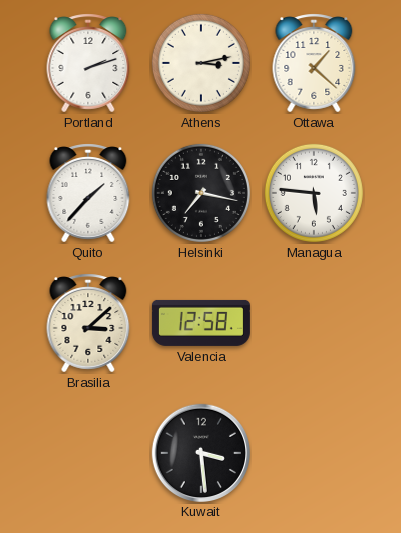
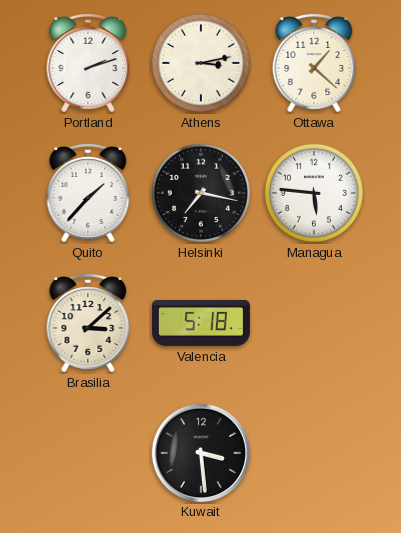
Valencia: 12:58 -> 5:18
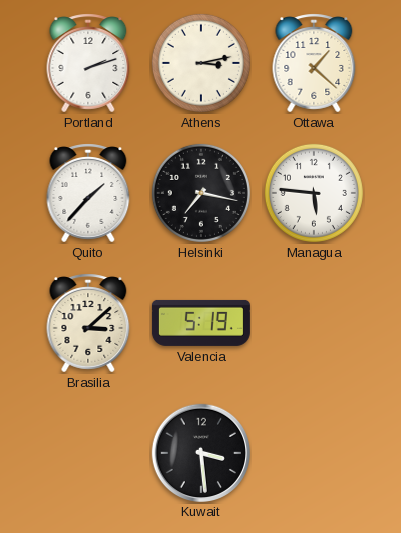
Valencia: 5:18 -> 5:19
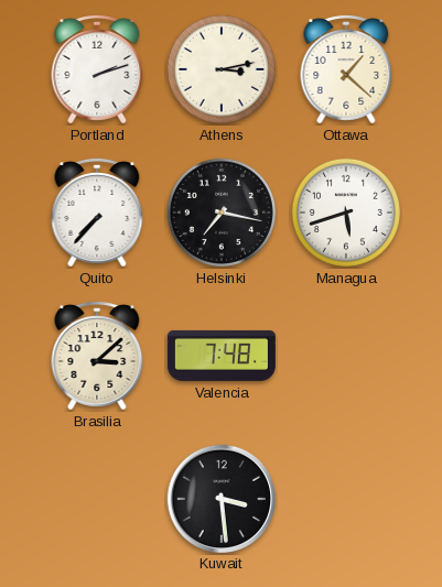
Quito: 1:37 -> 7:37
Managua: 5:46 -> 5:42
Valencia: 5:19 -> 7:48
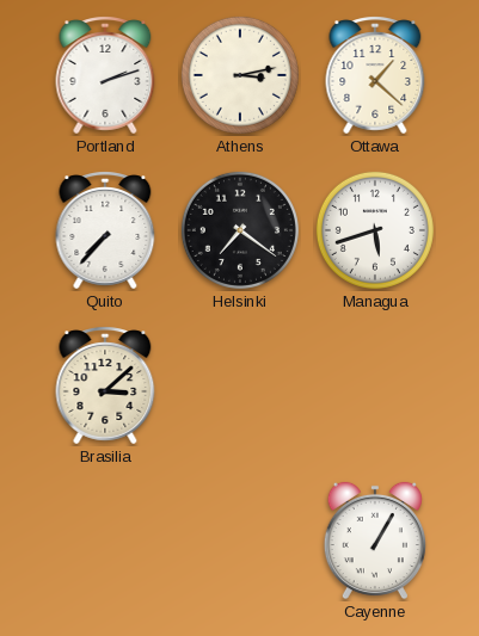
Helsinki: 7:17 -> 7:21
Valencia: 7:48 -> none
Kuwait: 3:29 -> none
Cayenne: none -> 1:05
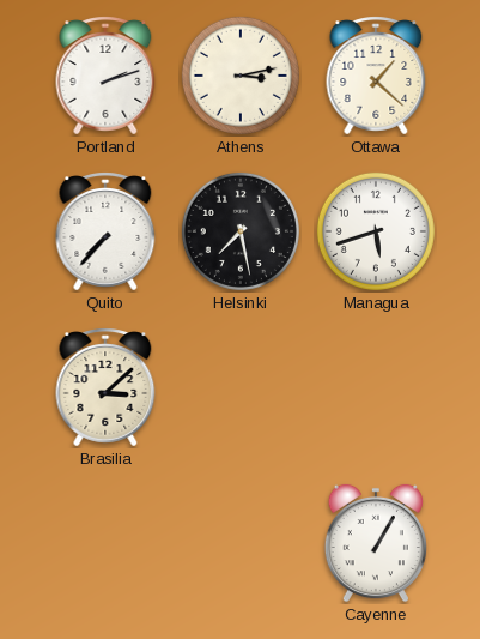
Helsinki: 7:21 -> 7:28
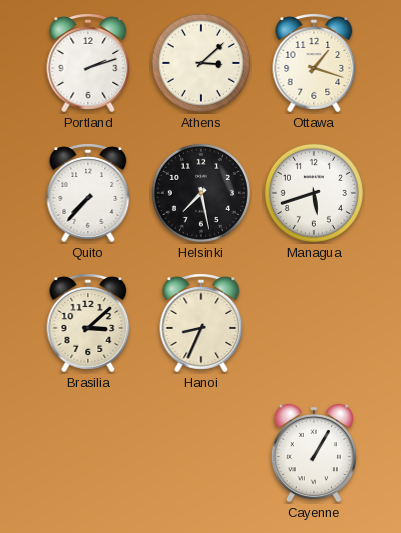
Athens: 3:13 -> 3:08
Ottawa: 1:22 -> 1:18
Hanoi: none -> 8:34
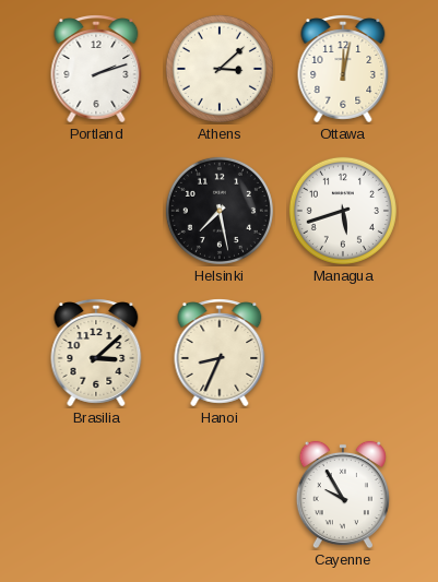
Ottawa: 1:18 -> 12:02
Quito: 7:37 -> none
Cayenne: 1:05 -> 9:55
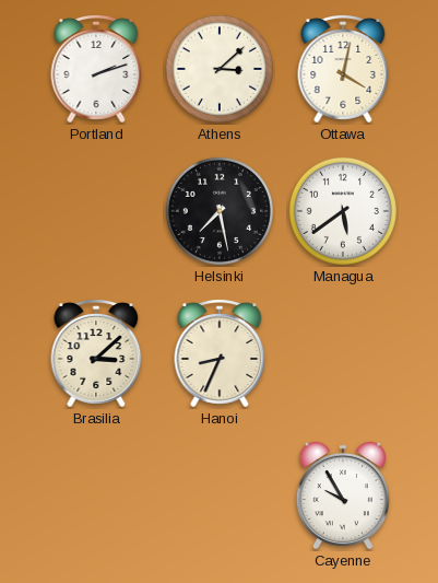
Ottawa: 12:02 -> 4:02
Managua: 5:42 -> 5:39
